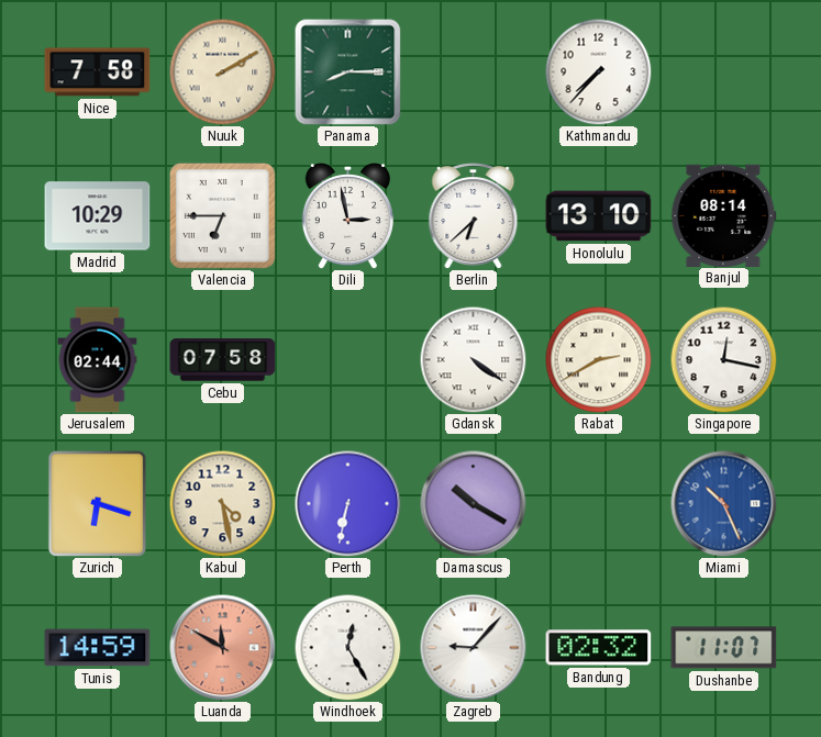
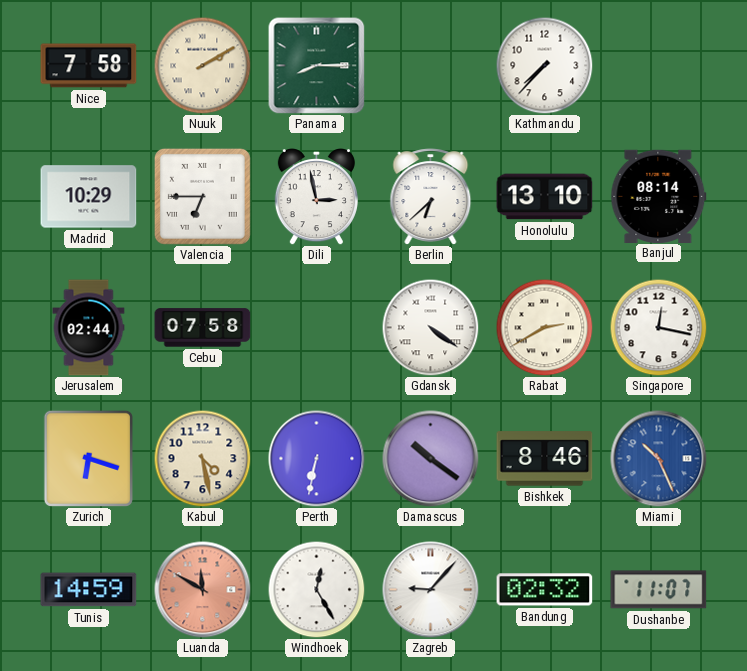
Damascus: 10:20 -> 10:21
Bishkek: none -> 8:46
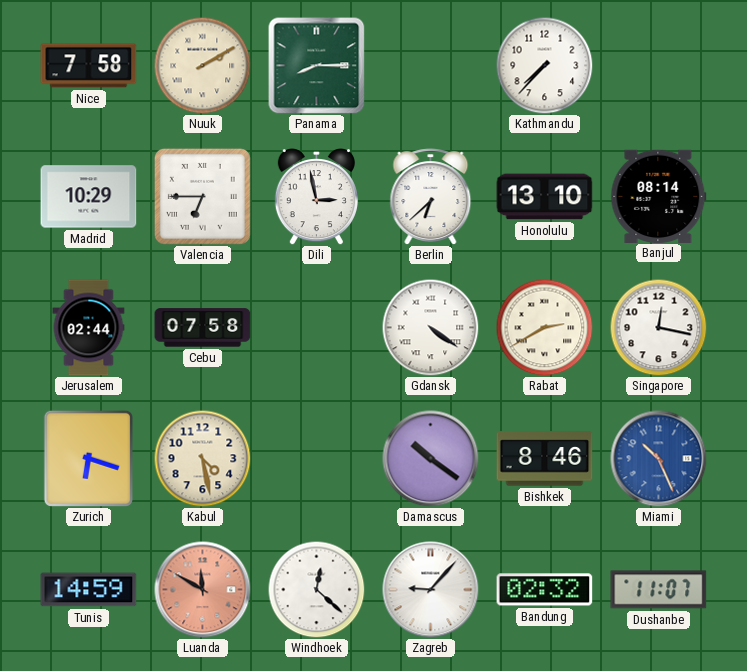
Perth: 6:32 -> none
Windhoek: 12:25 -> 12:22
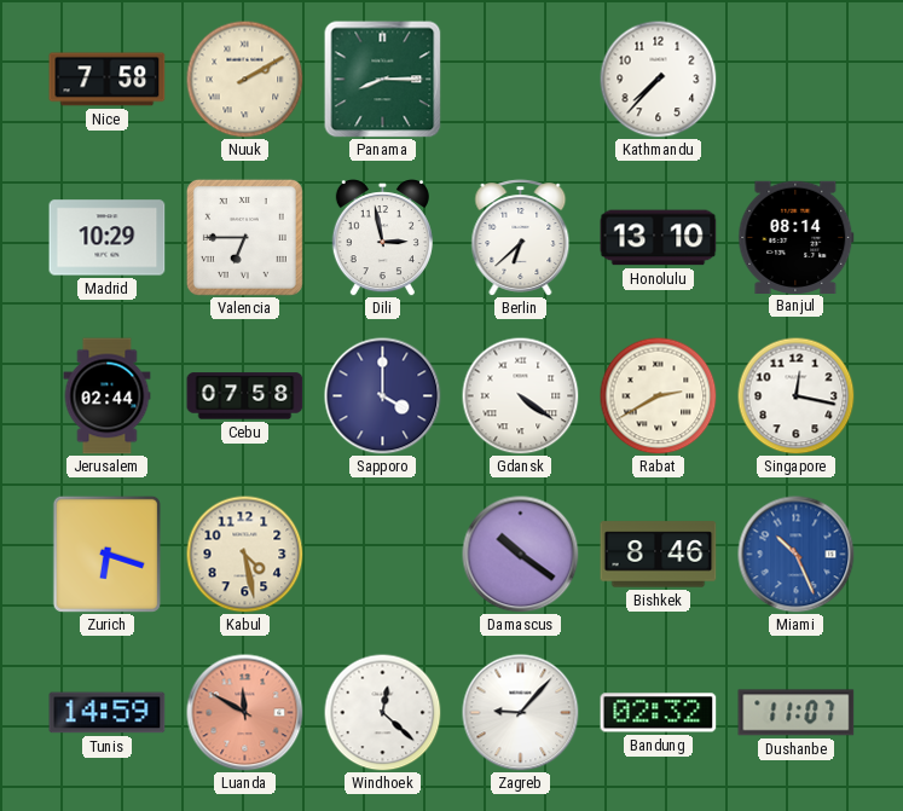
Sapporo: none -> 4:00
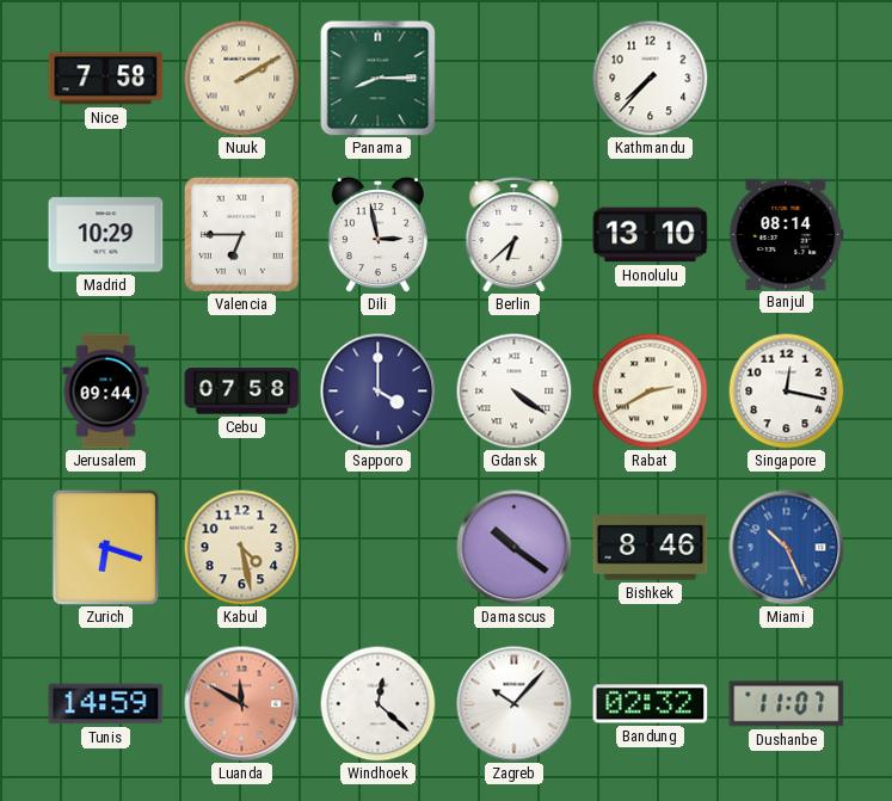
Jerusalem: 02:44 -> 09:44
Zagreb: 9:07 -> 10:07
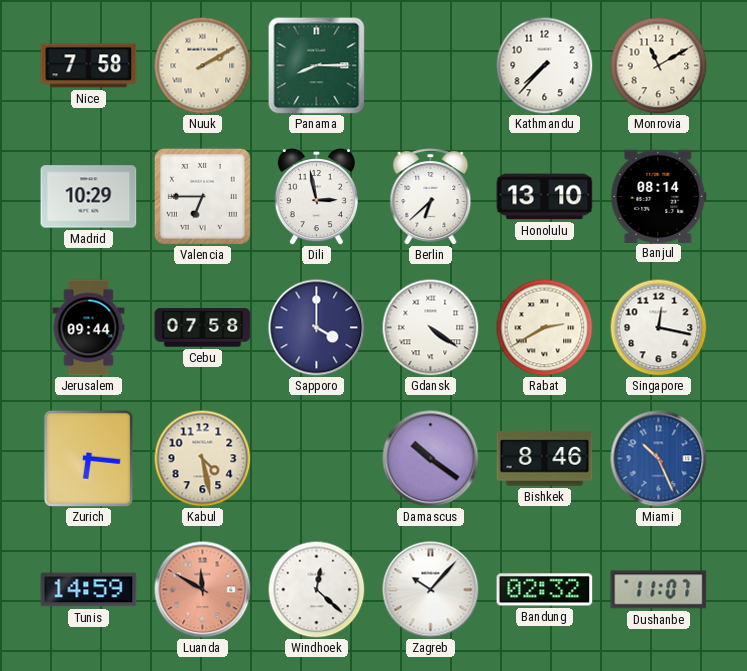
Monrovia: none -> 11:10
Zurich: 6:18 -> 6:16
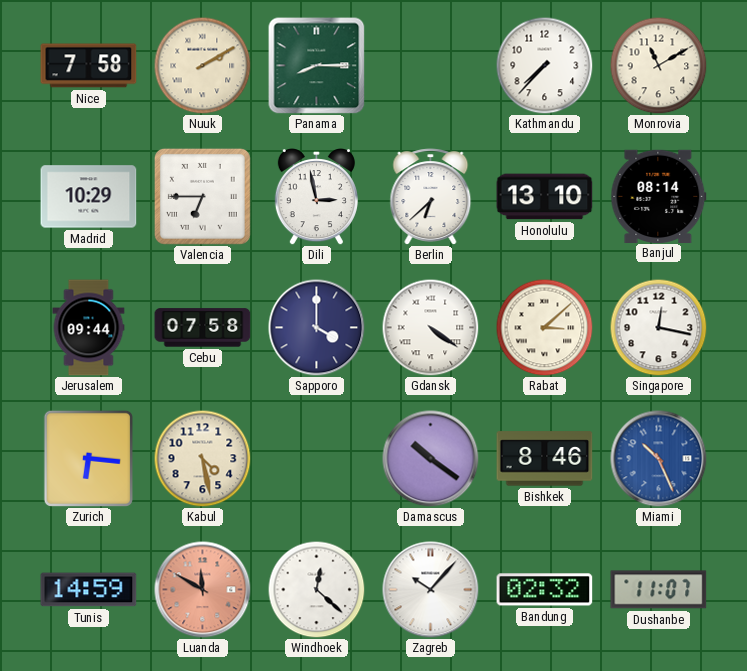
Rabat: 2:40 -> 3:08
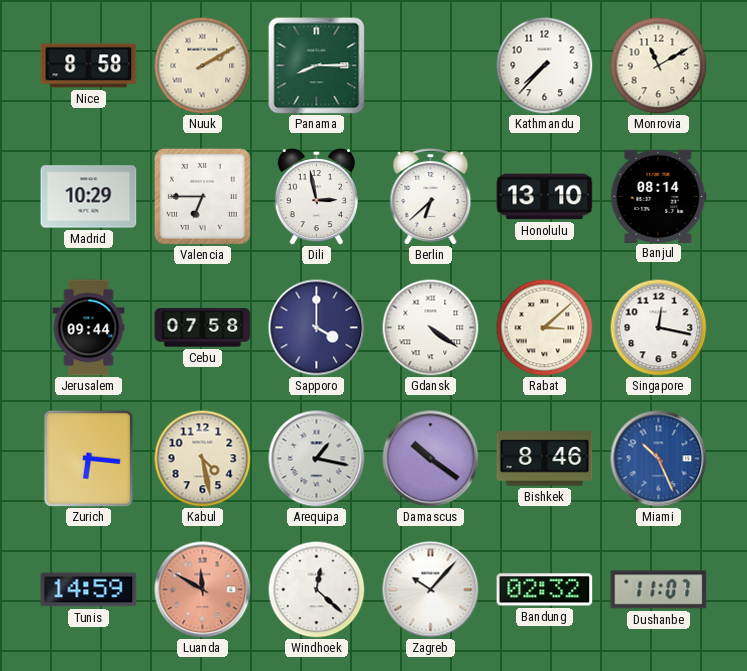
Nice: 7:58 -> 8:58
Arequipa: none -> 1:17
